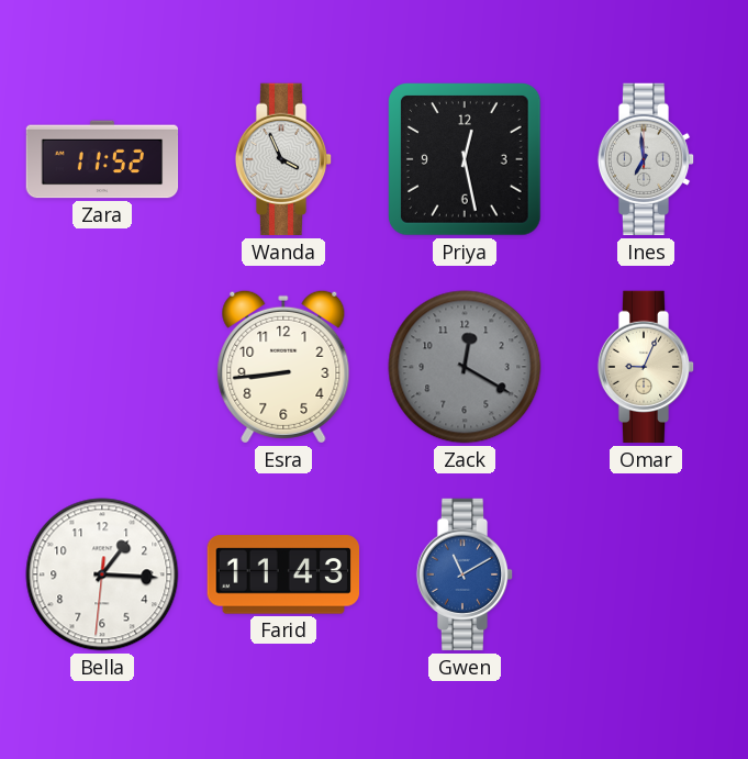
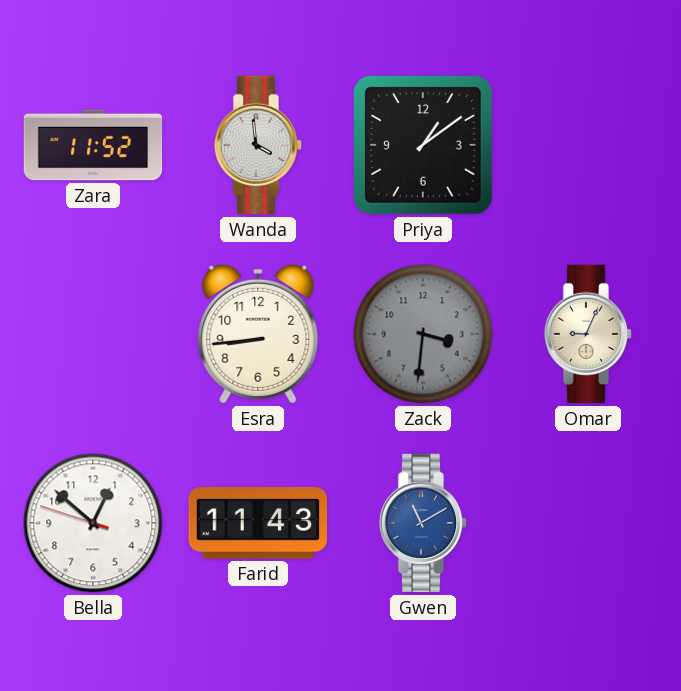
Wanda: 3:56 -> 3:59
Priya: 12:28 -> 1:09
Ines: 6:59 -> none
Zack: 12:20 -> 3:31
Bella: 1:15 -> 12:51
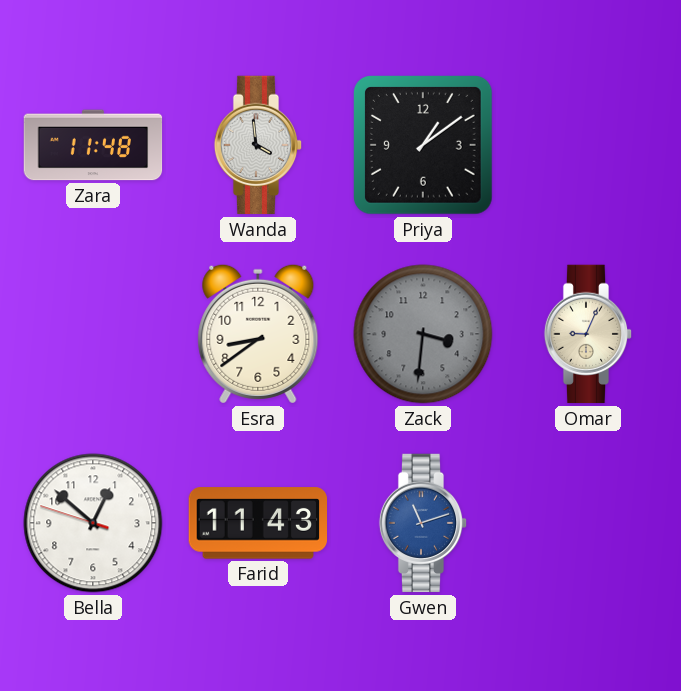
Zara: 11:52 -> 11:48
Esra: 8:44 -> 8:39
Gwen: 11:10 -> 11:12
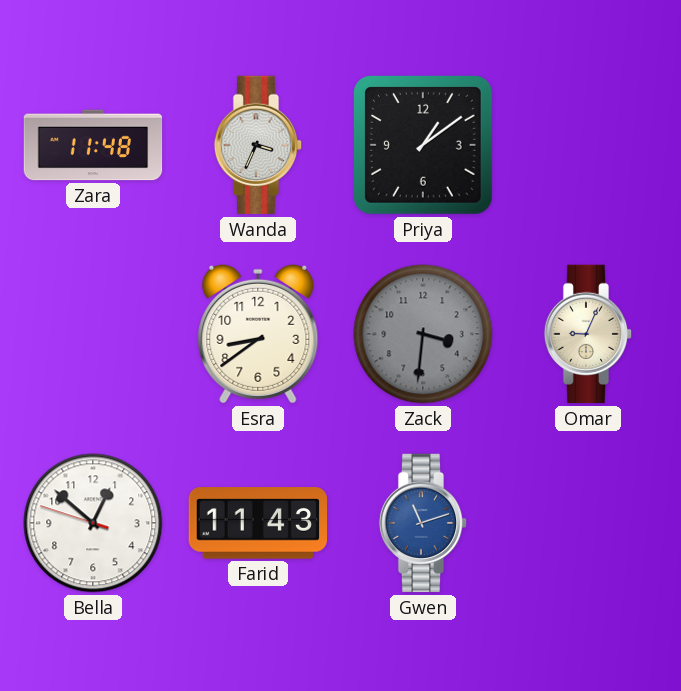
Wanda: 3:59 -> 3:34
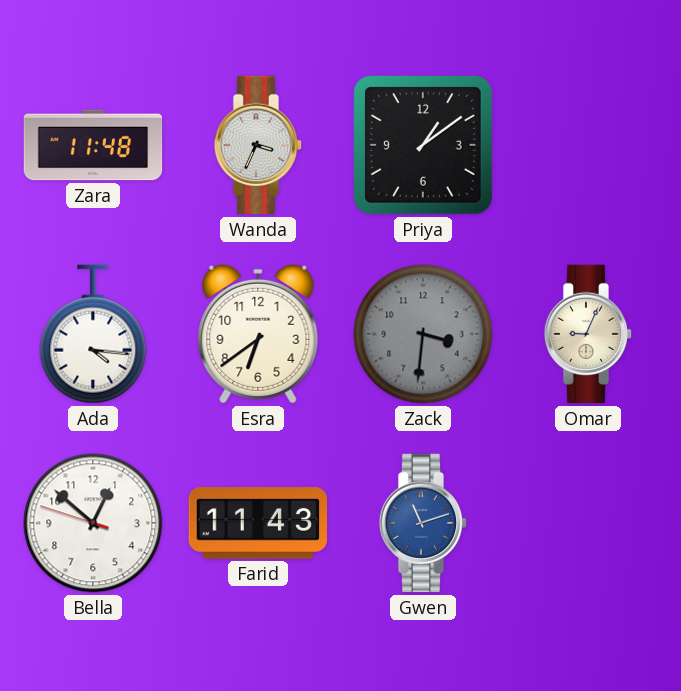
Ada: none -> 4:16
Esra: 8:39 -> 6:39
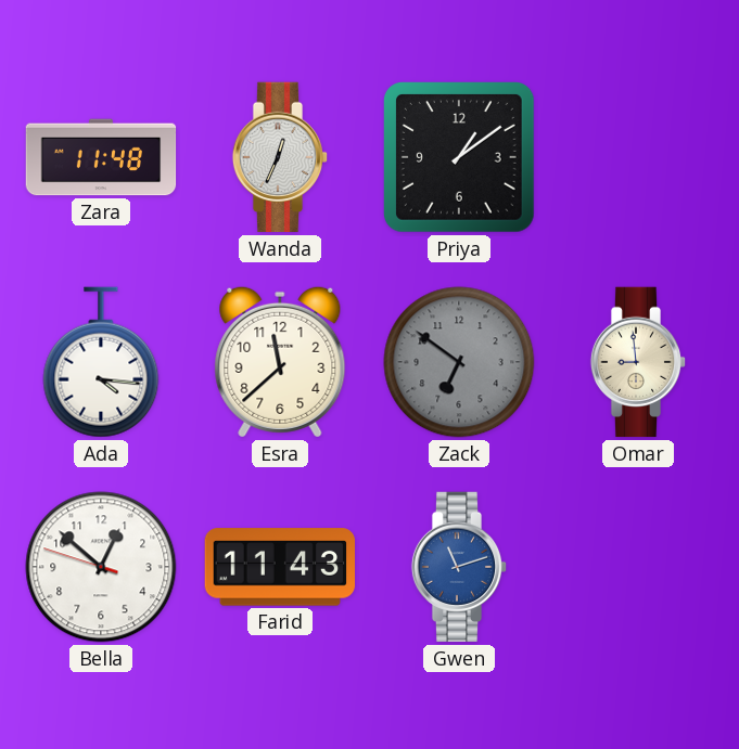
Wanda: 3:34 -> 12:34
Esra: 6:39 -> 11:38
Zack: 3:31 -> 6:51
Omar: 9:04 -> 8:59
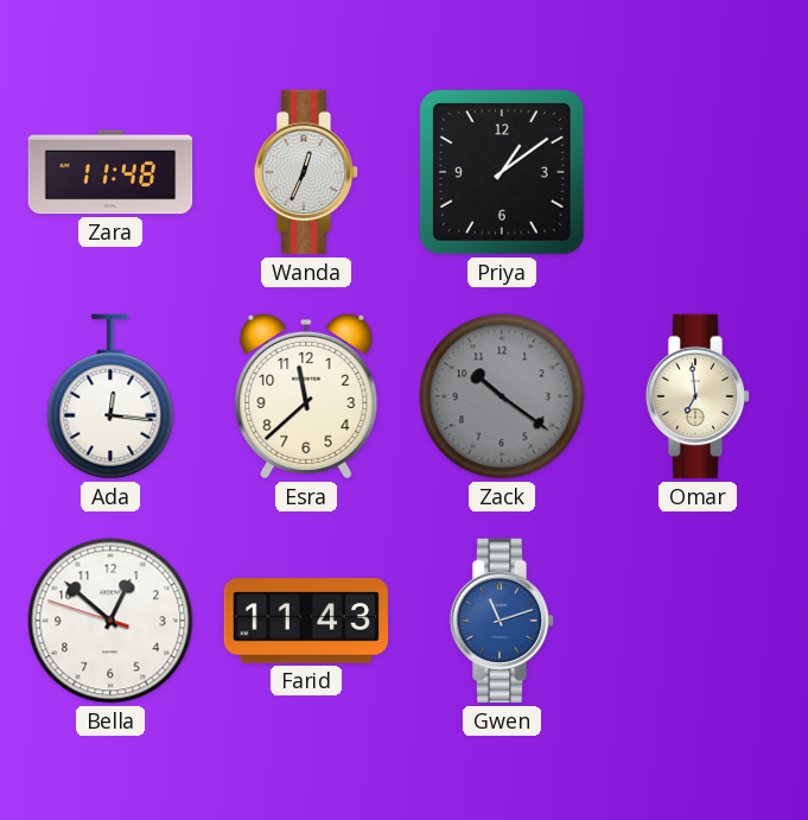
Ada: 4:16 -> 12:16
Zack: 6:51 -> 10:21
Omar: 8:59 -> 6:59
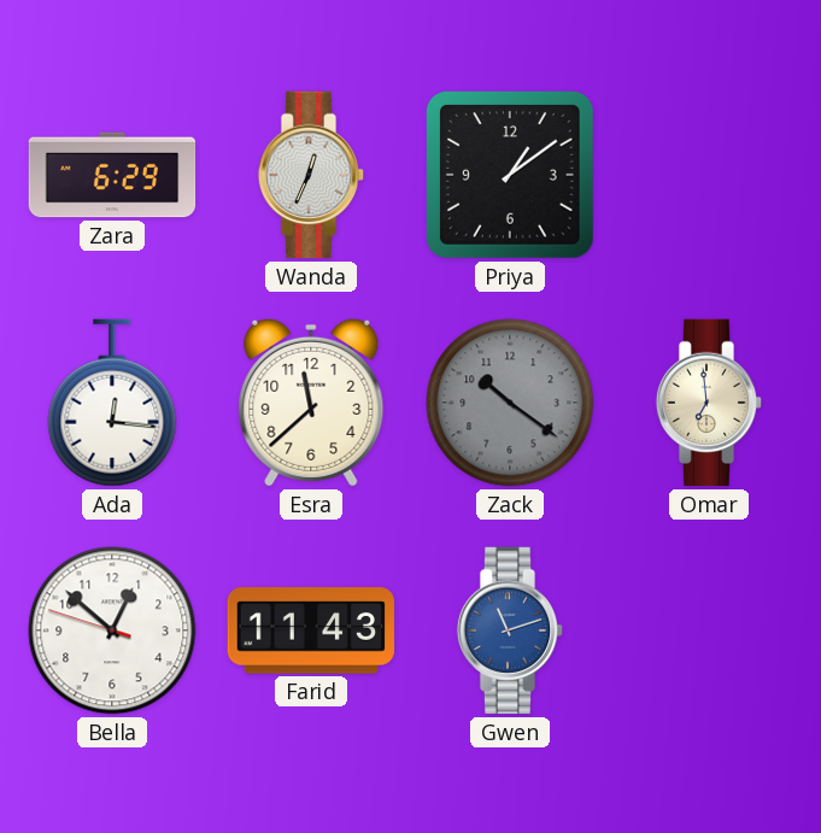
Zara: 11:48 -> 6:29
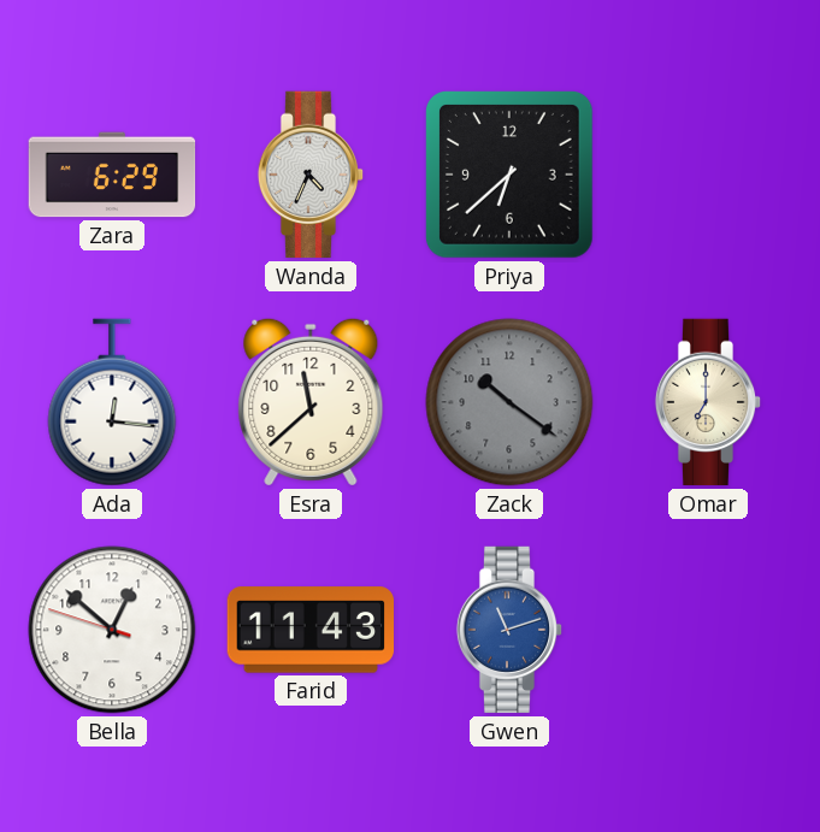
Wanda: 12:34 -> 4:34
Priya: 1:09 -> 6:38
Omar: 6:59 -> 7:00
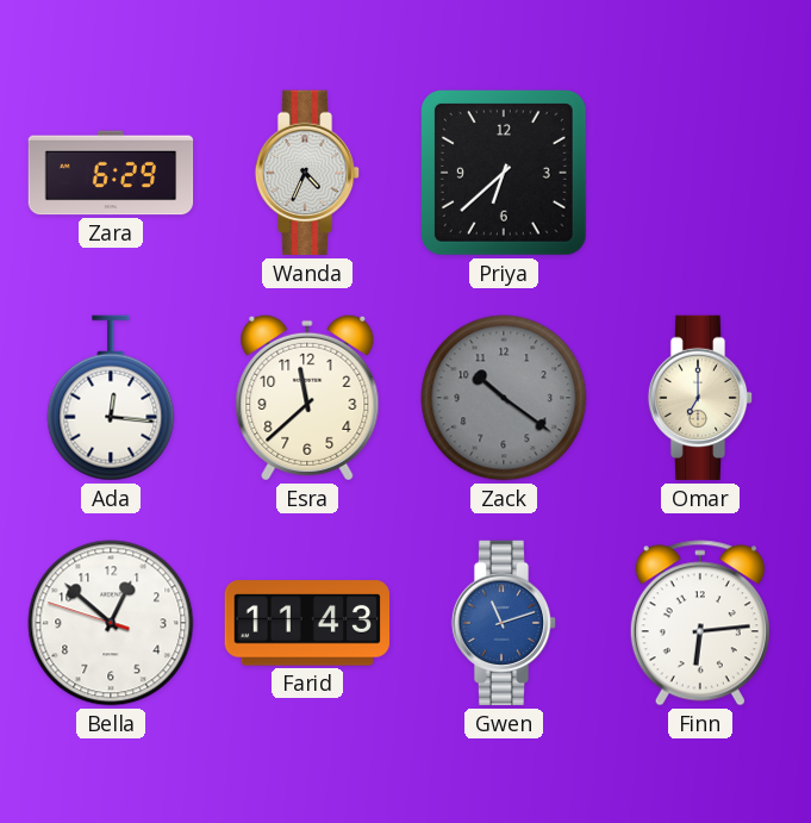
Finn: none -> 6:14
